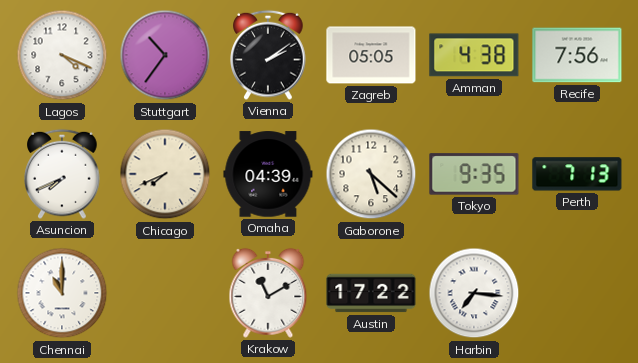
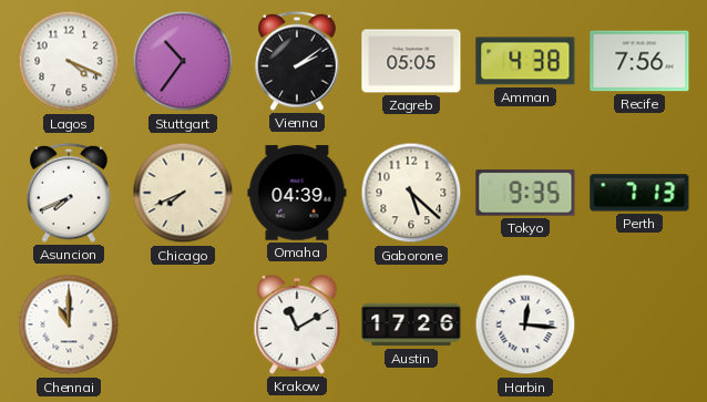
Austin: 17:22 -> 17:26
Harbin: 7:16 -> 12:16
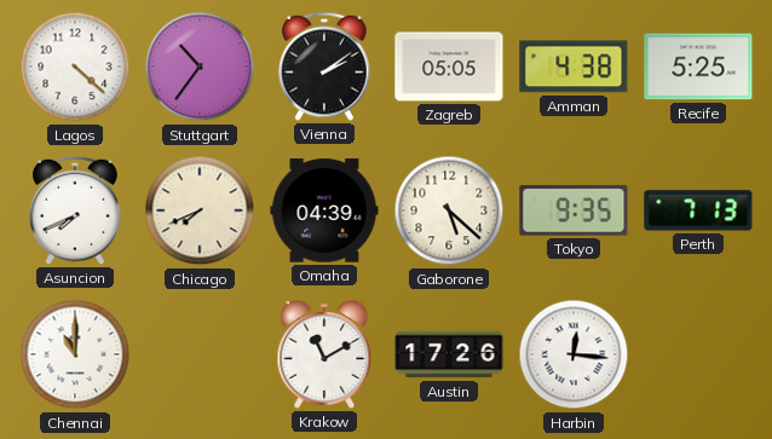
Lagos: 4:19 -> 4:22
Recife: 7:56 -> 5:25
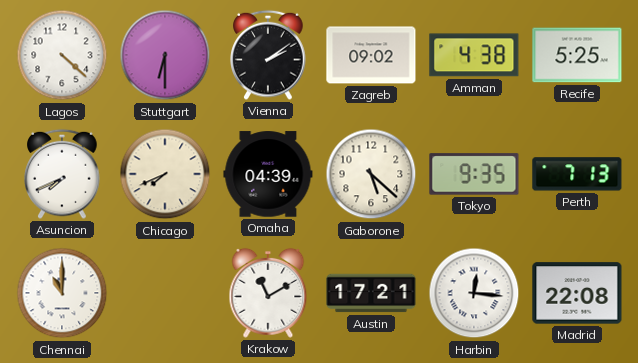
Stuttgart: 10:36 -> 6:30
Zagreb: 05:05 -> 09:02
Austin: 17:26 -> 17:21
Madrid: none -> 22:08
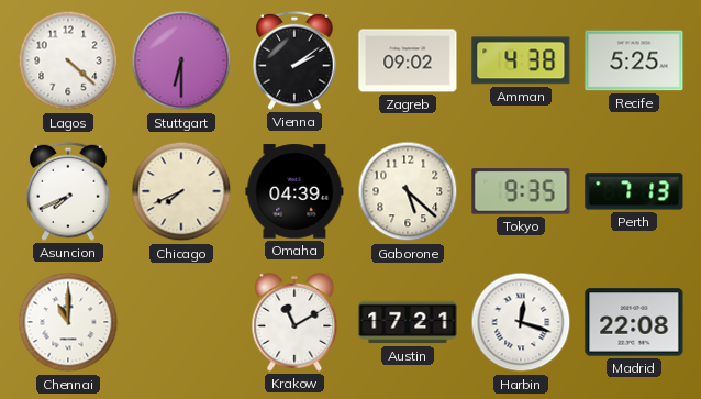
Harbin: 12:16 -> 12:18
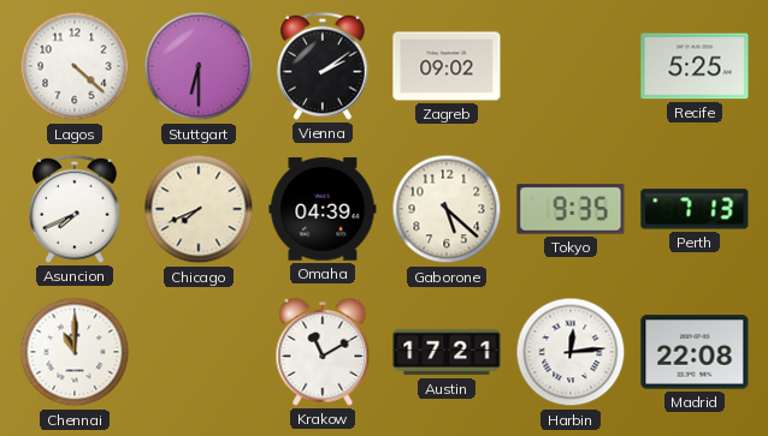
Amman: 4:38 -> none
Harbin: 12:18 -> 12:14
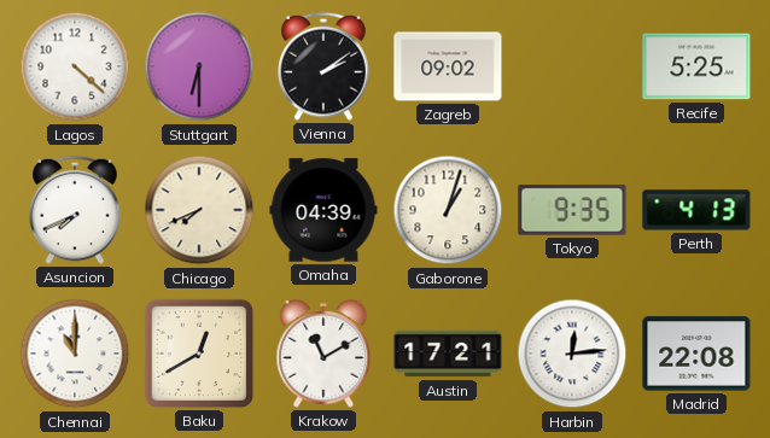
Gaborone: 5:22 -> 1:03
Perth: 7:13 -> 4:13
Baku: none -> 12:40
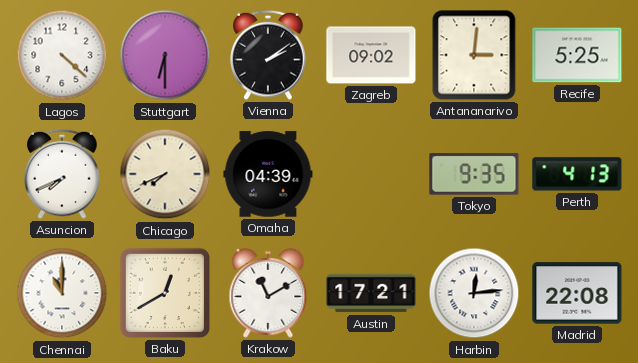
Antananarivo: none -> 3:01
Gaborone: 1:03 -> none
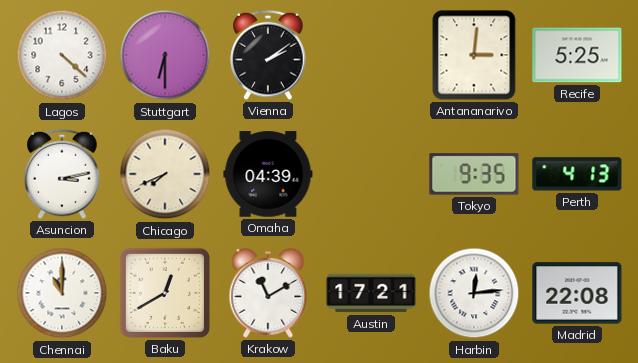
Zagreb: 09:02 -> none
Asuncion: 7:41 -> 3:13
